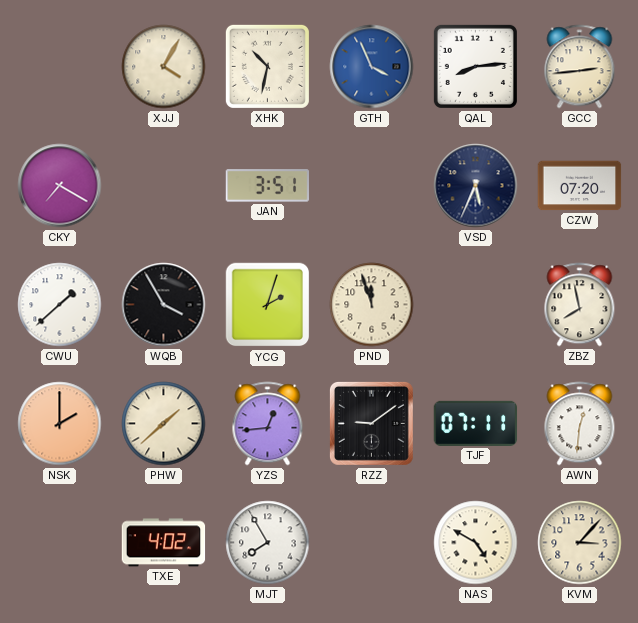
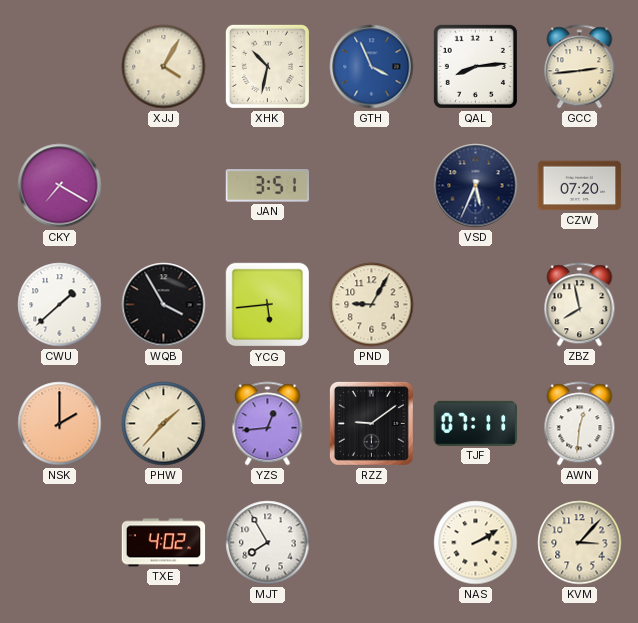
YCG: 2:03 -> 5:44
PND: 11:57 -> 9:05
PHW: 1:38 -> 1:37
NAS: 4:50 -> 2:10
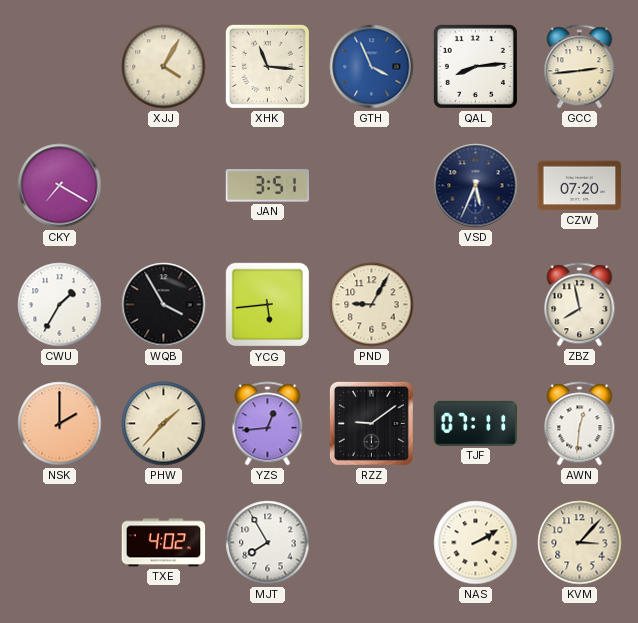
XHK: 10:32 -> 11:16
CWU: 1:38 -> 1:35
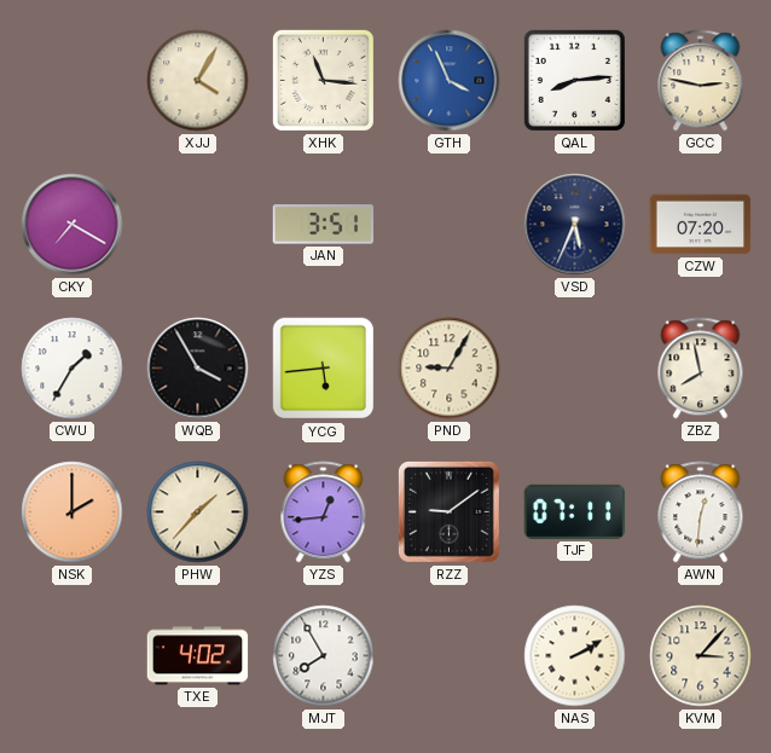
GCC: 2:44 -> 2:47
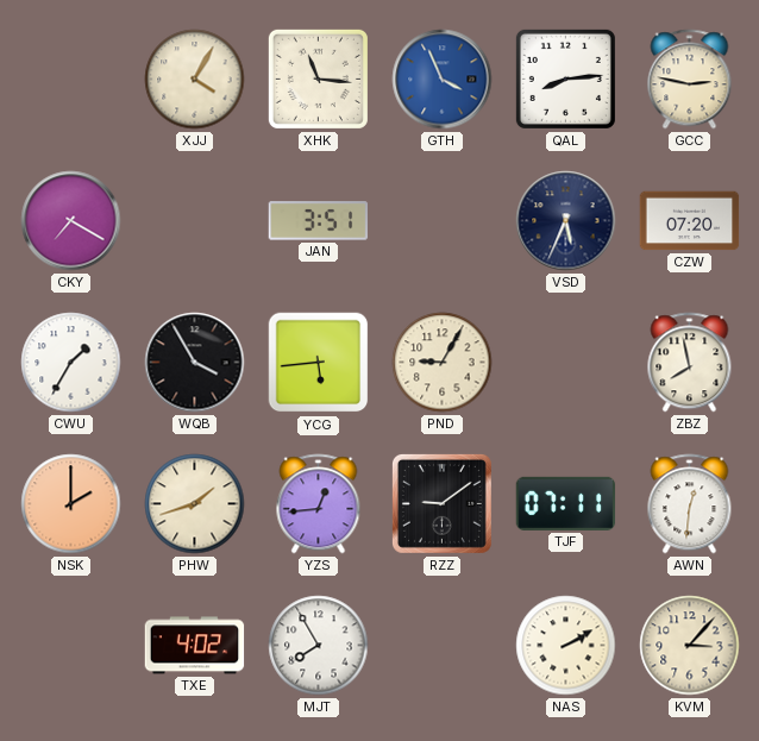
PHW: 1:37 -> 1:42
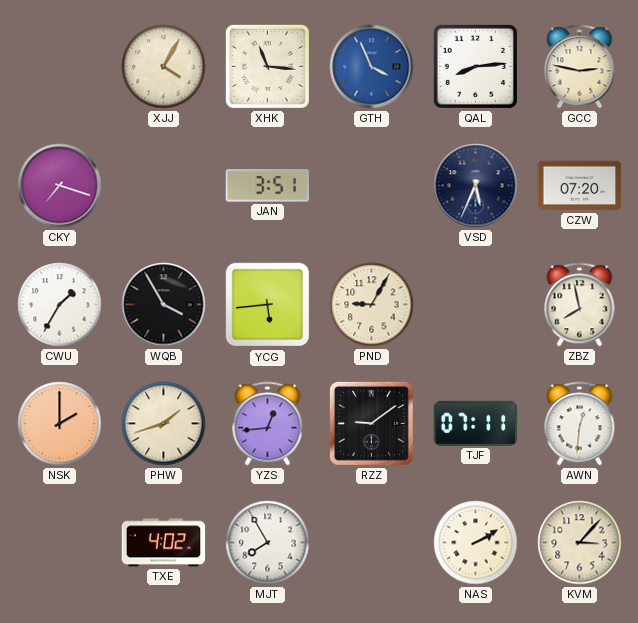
CKY: 7:20 -> 7:18
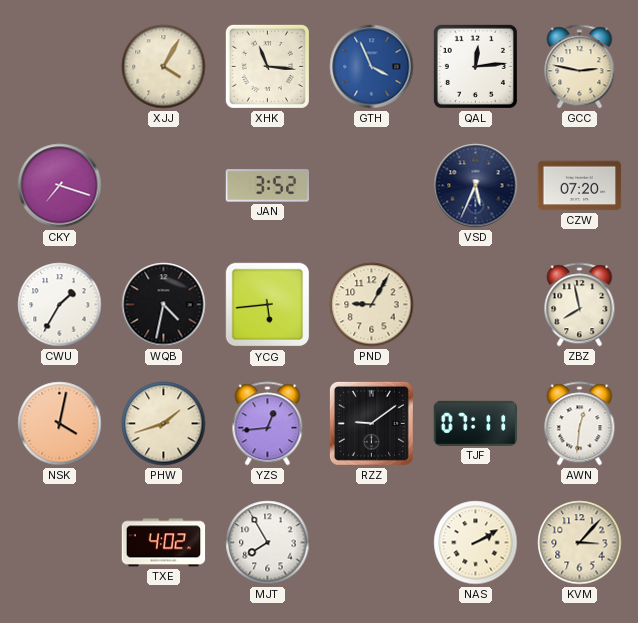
QAL: 8:14 -> 12:14
JAN: 3:51 -> 3:52
WQB: 3:55 -> 4:32
NSK: 2:00 -> 4:02
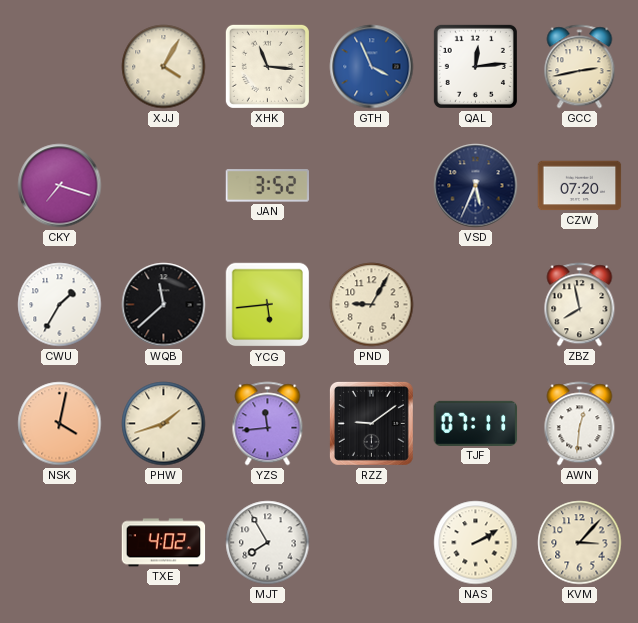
GCC: 2:47 -> 2:43
WQB: 4:32 -> 11:38
YZS: 12:44 -> 11:44
